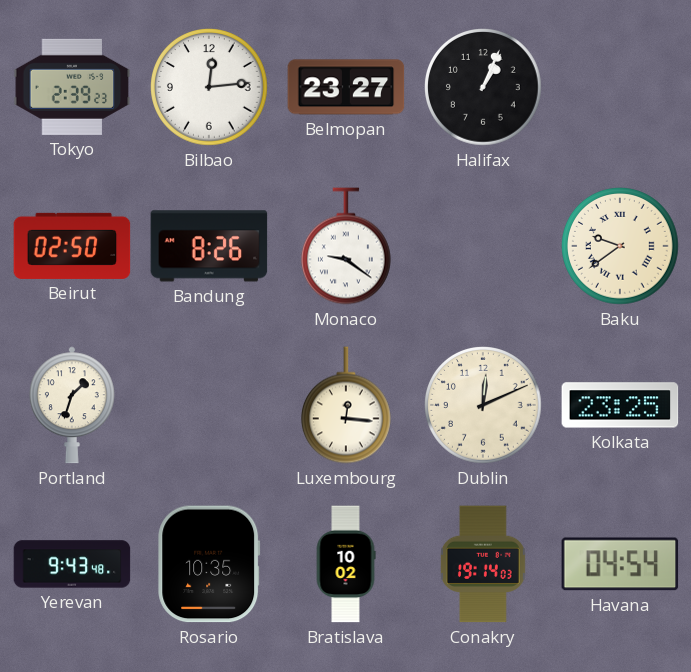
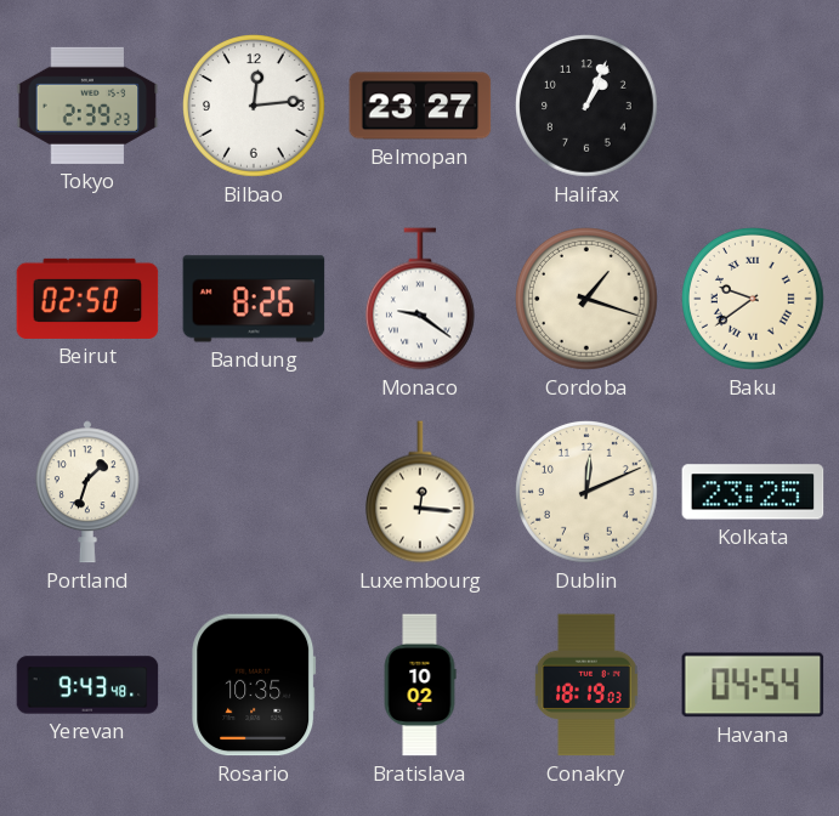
Cordoba: none -> 1:18
Conakry: 19:14 -> 18:19
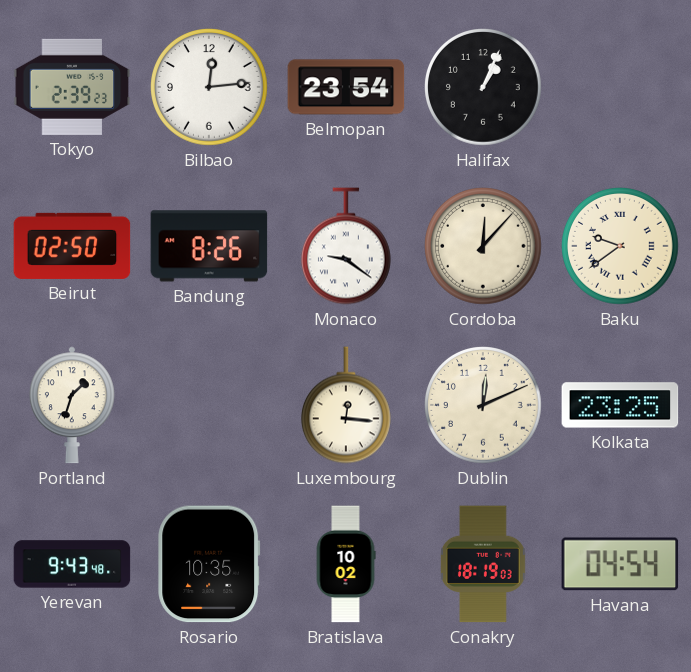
Belmopan: 23:27 -> 23:54
Cordoba: 1:18 -> 12:07
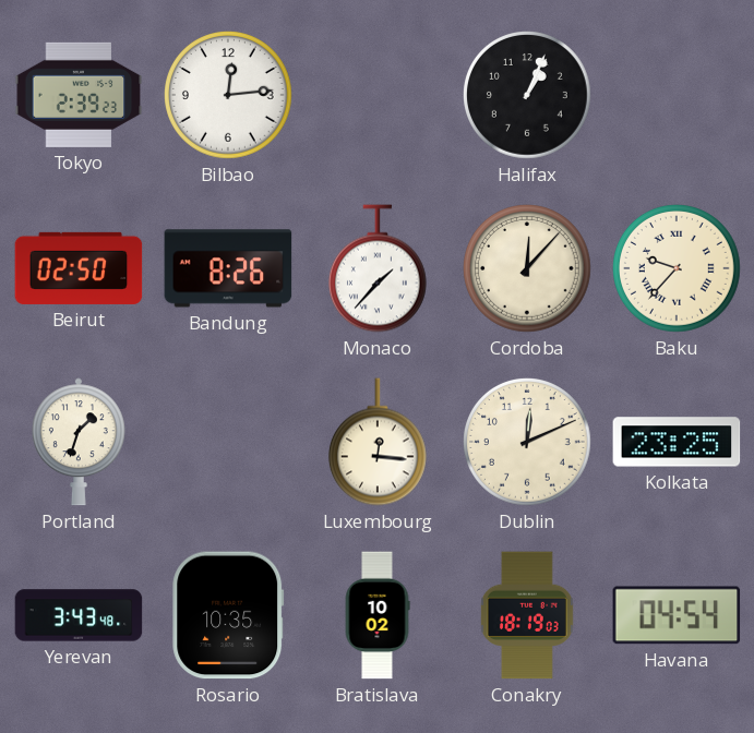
Belmopan: 23:54 -> none
Monaco: 9:21 -> 1:37
Baku: 9:39 -> 9:37
Yerevan: 9:43 -> 3:43
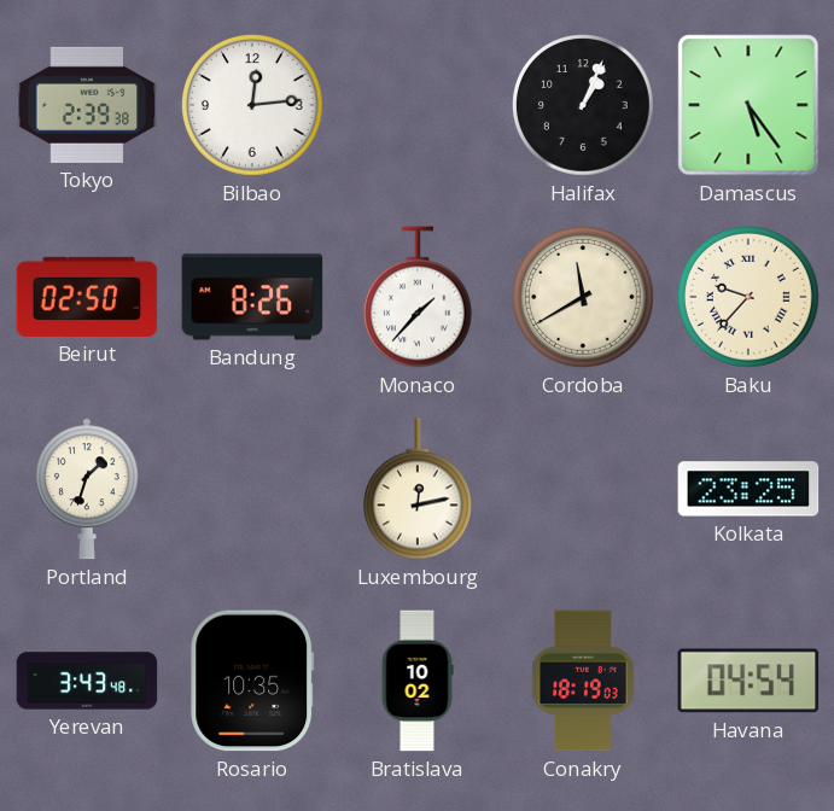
Tokyo: 2:39:23 -> 2:39:38
Damascus: none -> 5:24
Cordoba: 12:07 -> 11:40
Luxembourg: 12:16 -> 12:13
Dublin: 12:11 -> none
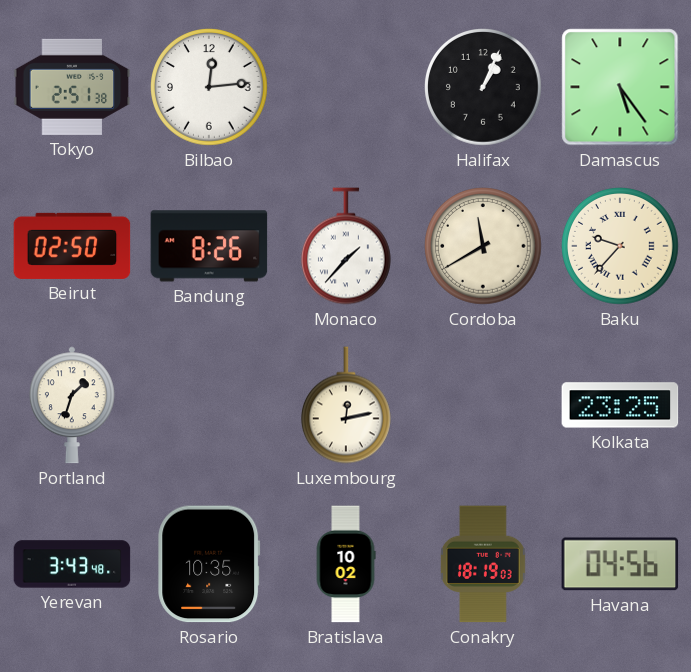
Tokyo: 2:39 -> 2:51
Havana: 04:54 -> 04:56
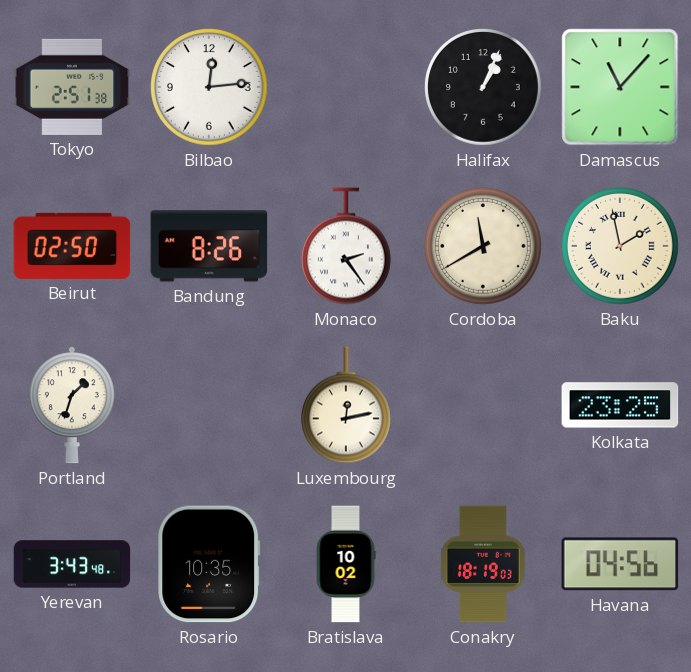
Damascus: 5:24 -> 11:07
Monaco: 1:37 -> 2:24
Baku: 9:37 -> 1:58
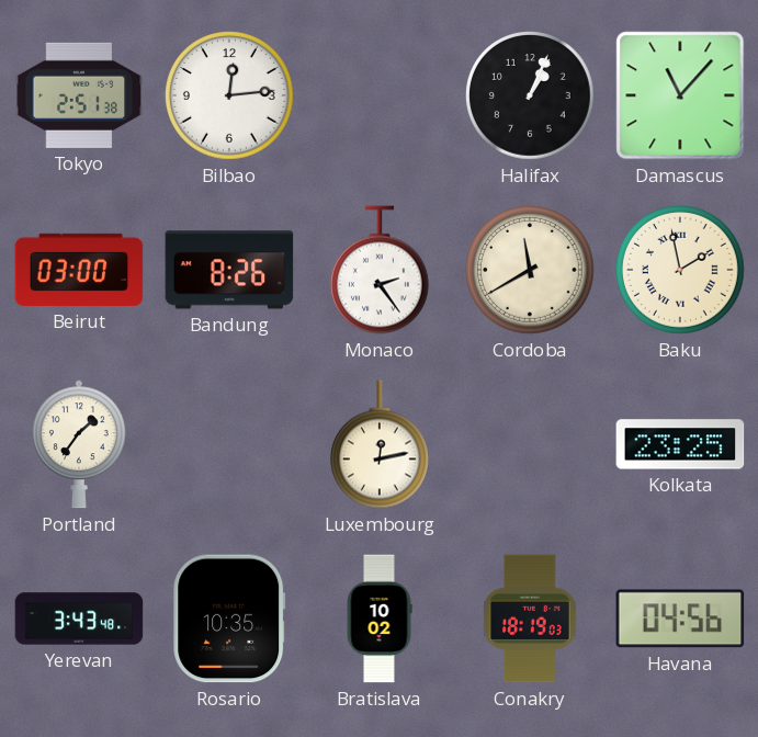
Beirut: 02:50 -> 03:00
Portland: 1:33 -> 1:36
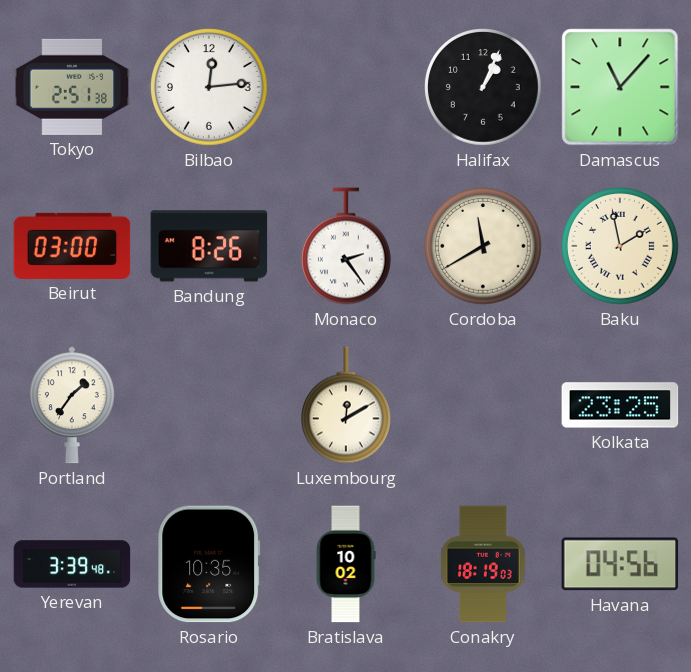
Luxembourg: 12:13 -> 12:10
Yerevan: 3:43 -> 3:39
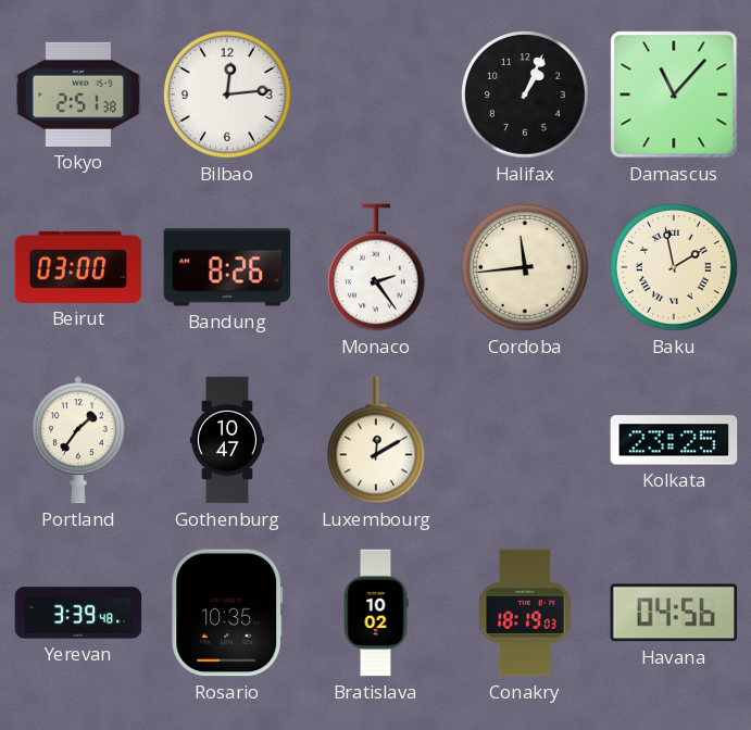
Cordoba: 11:40 -> 11:44
Gothenburg: none -> 10:47
